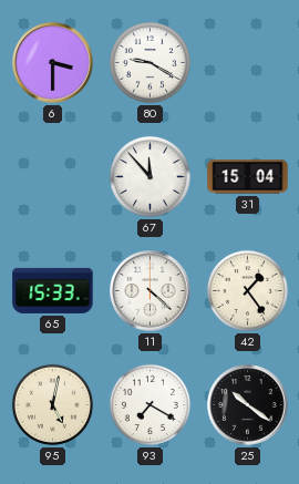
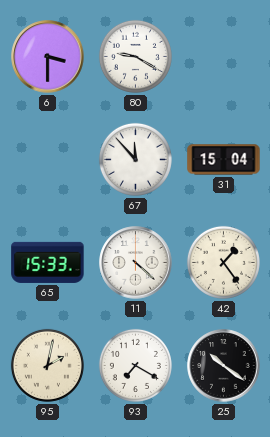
95: 5:02 -> 2:02
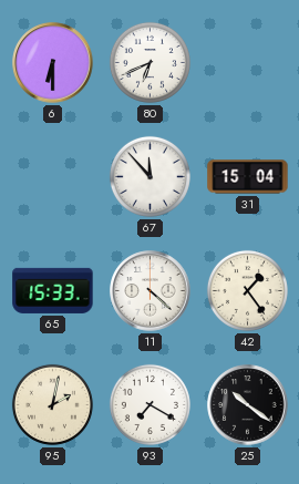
6: 3:30 -> 6:30
80: 9:20 -> 6:41
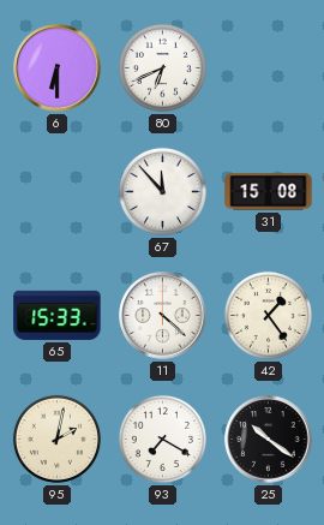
31: 15:04 -> 15:08
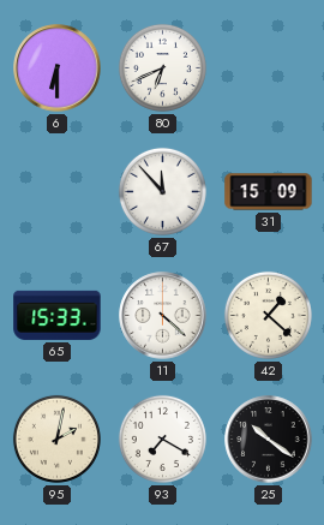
31: 15:08 -> 15:09
42: 1:24 -> 1:22
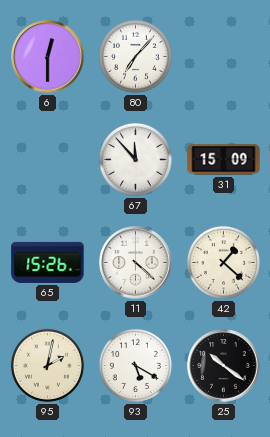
6: 6:30 -> 12:30
80: 6:41 -> 7:07
65: 15:33 -> 15:26
93: 7:20 -> 5:20
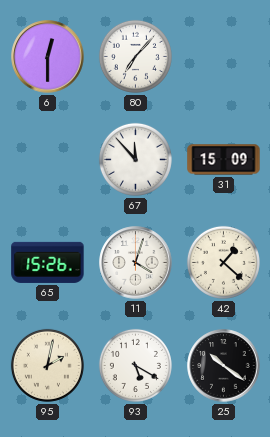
11: 4:22 -> 4:03
